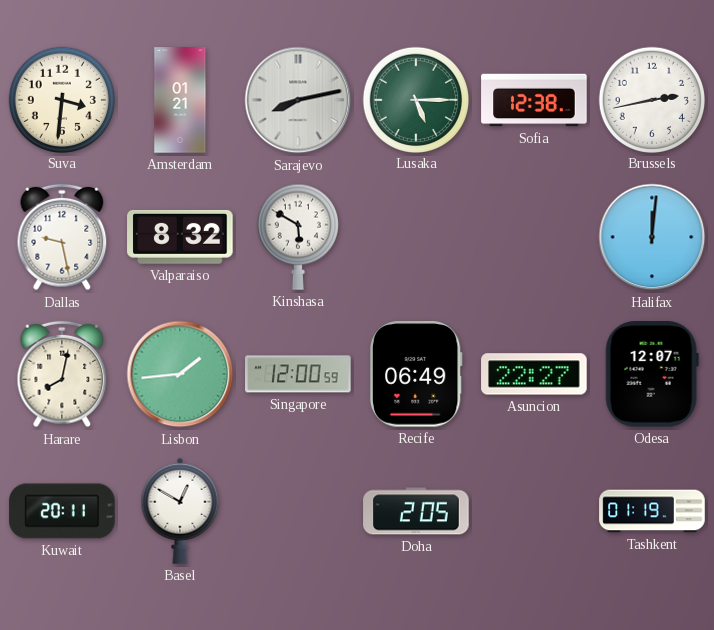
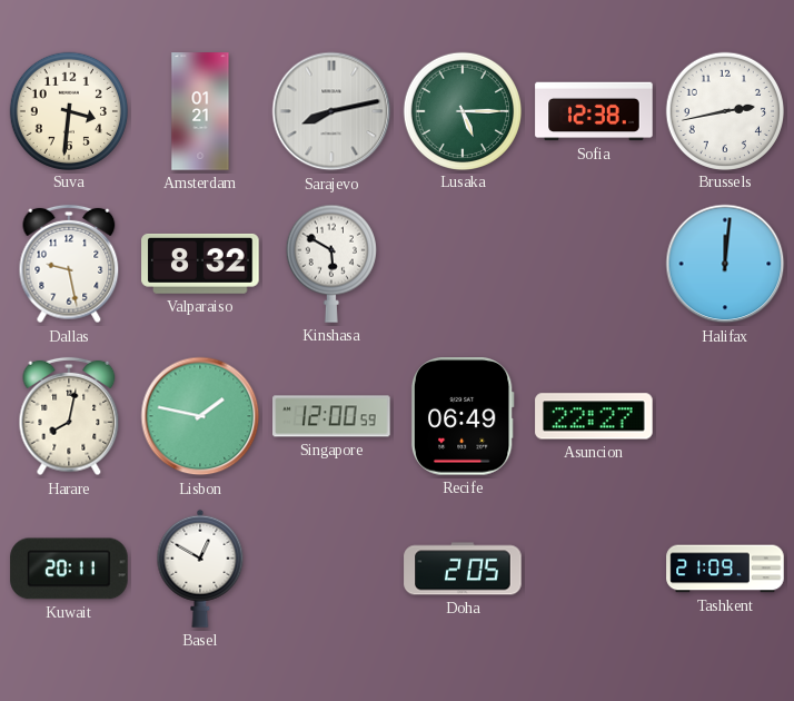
Lisbon: 1:44 -> 1:47
Odesa: 12:07 -> none
Tashkent: 01:19 -> 21:09
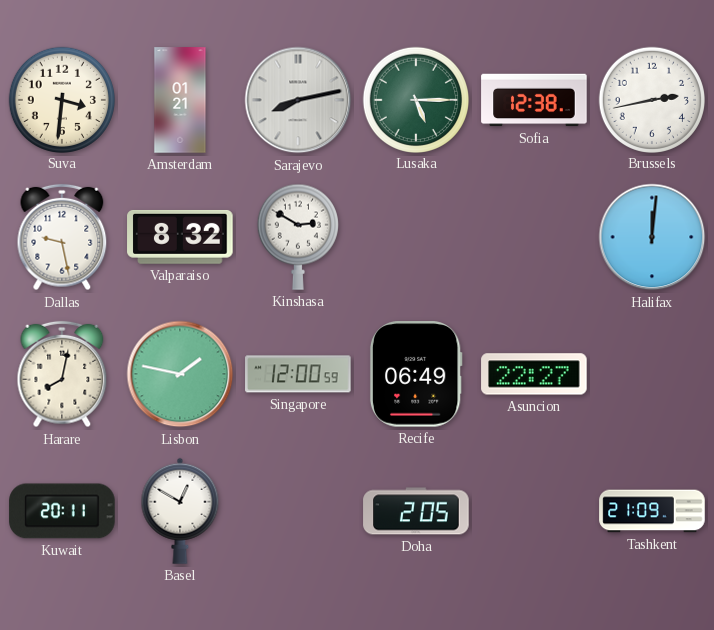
Kinshasa: 5:50 -> 2:50
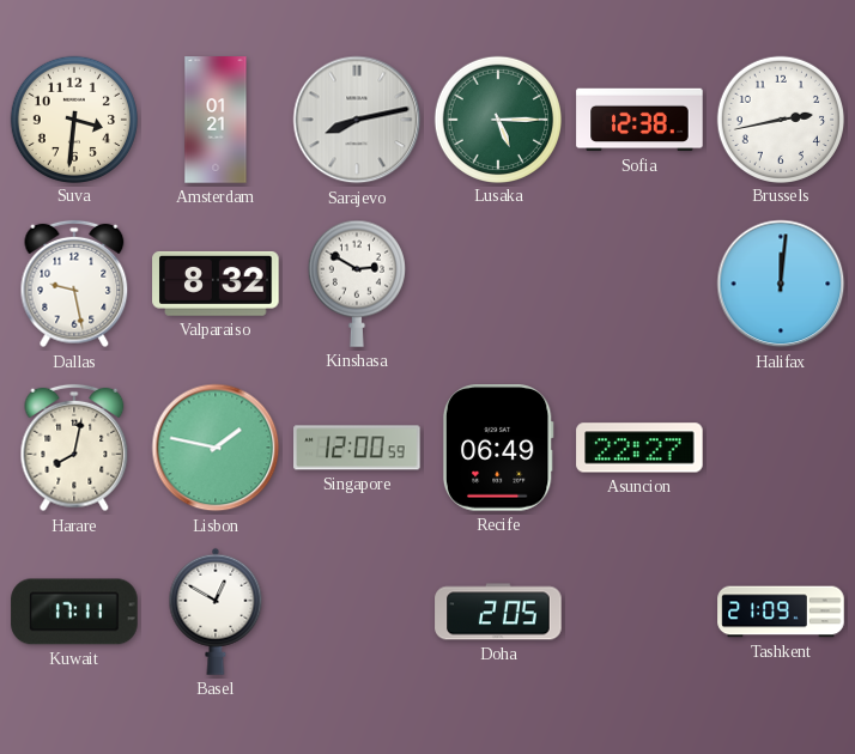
Kuwait: 20:11 -> 17:11
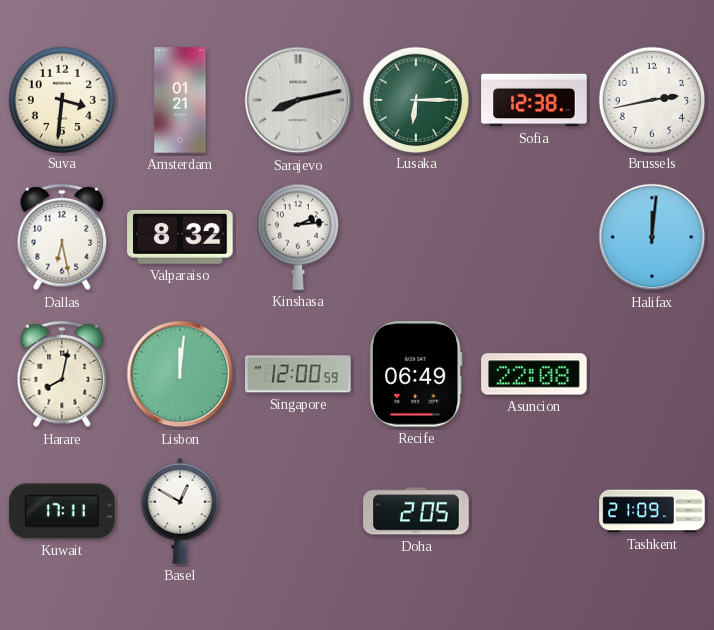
Lusaka: 5:15 -> 6:15
Dallas: 9:28 -> 6:28
Kinshasa: 2:50 -> 2:14
Lisbon: 1:47 -> 12:01
Asuncion: 22:27 -> 22:08
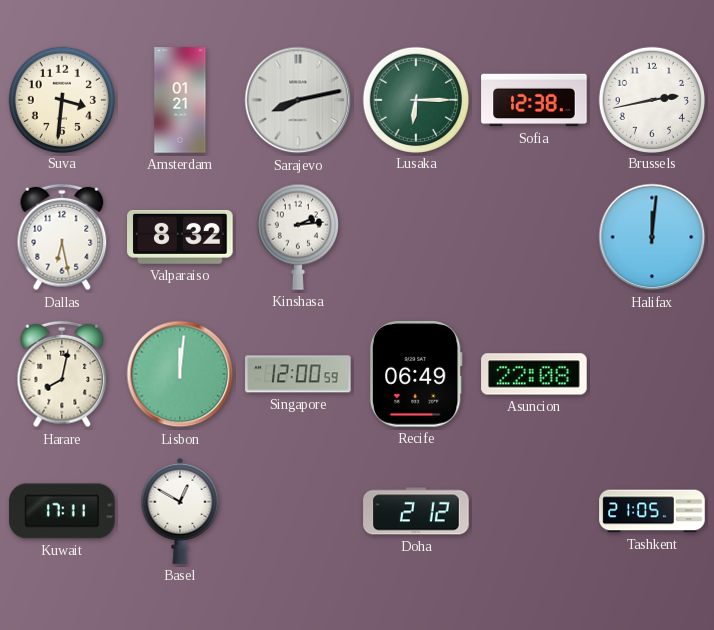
Doha: 2:05 -> 2:12
Tashkent: 21:09 -> 21:05
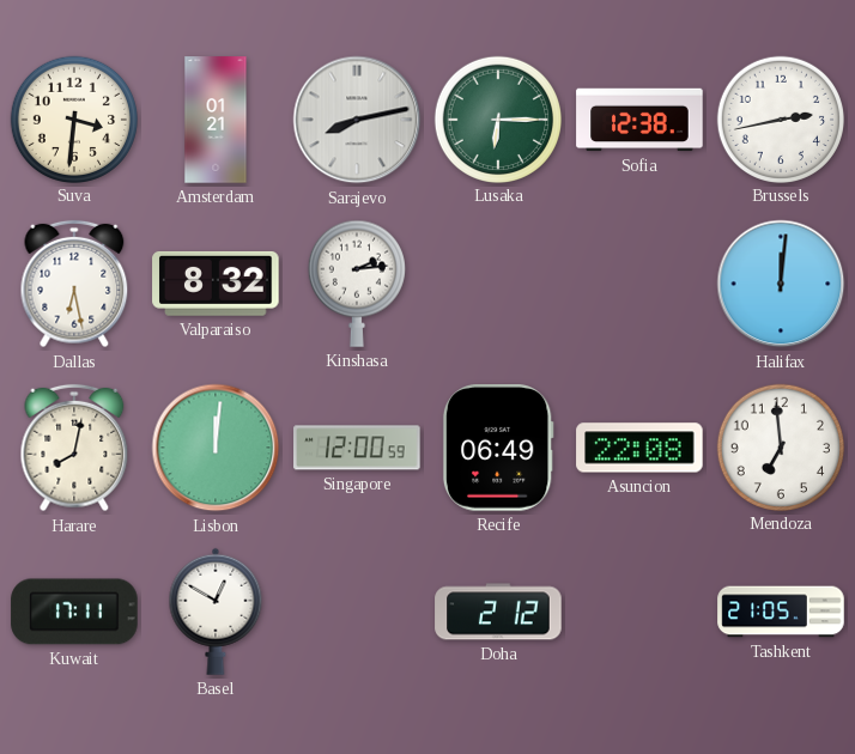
Mendoza: none -> 6:59
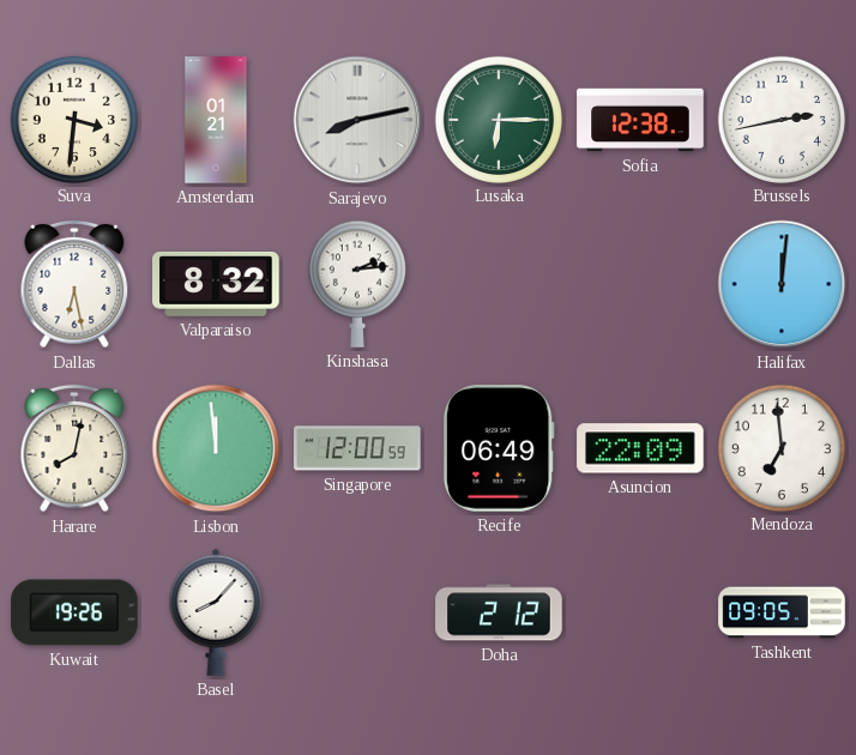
Lisbon: 12:01 -> 11:59
Asuncion: 22:08 -> 22:09
Kuwait: 17:11 -> 19:26
Basel: 12:50 -> 8:07
Tashkent: 21:05 -> 09:05
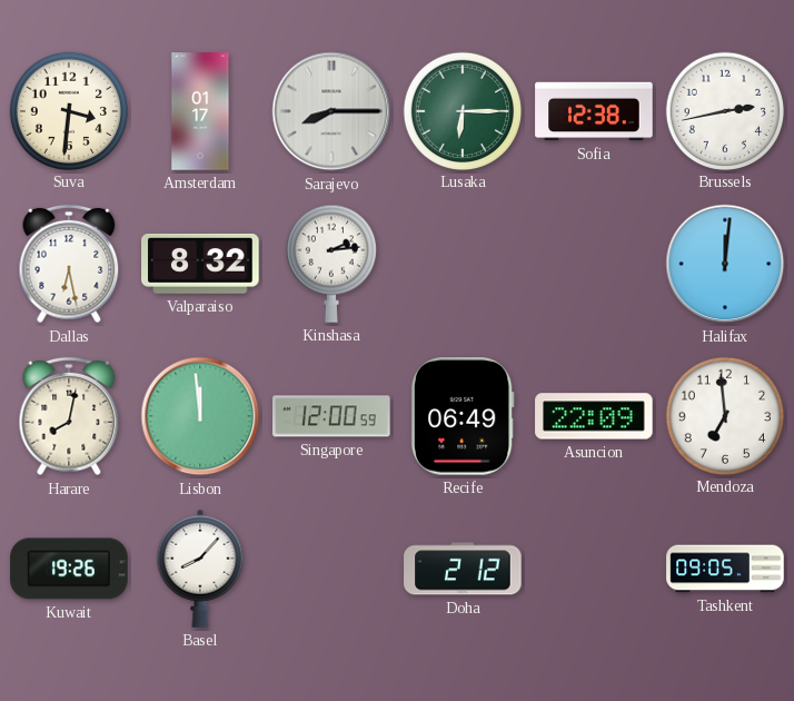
Amsterdam: 01:21 -> 01:17
Sarajevo: 8:13 -> 8:15
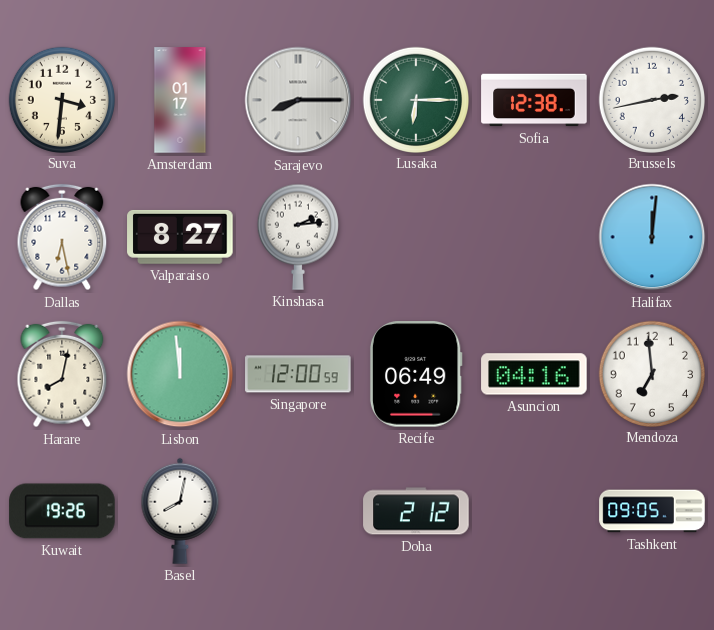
Valparaiso: 8:32 -> 8:27
Asuncion: 22:09 -> 04:16
Basel: 8:07 -> 8:02
